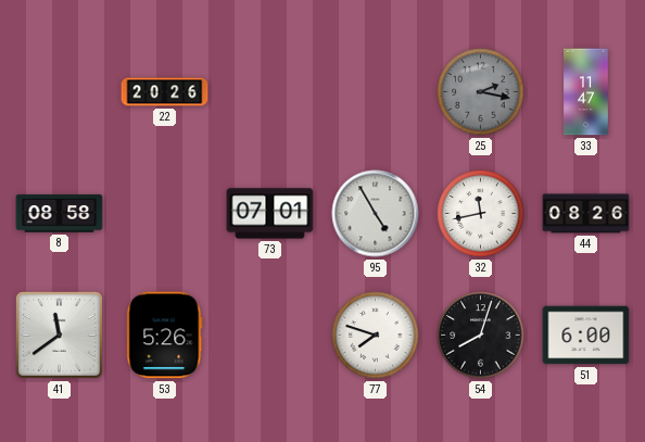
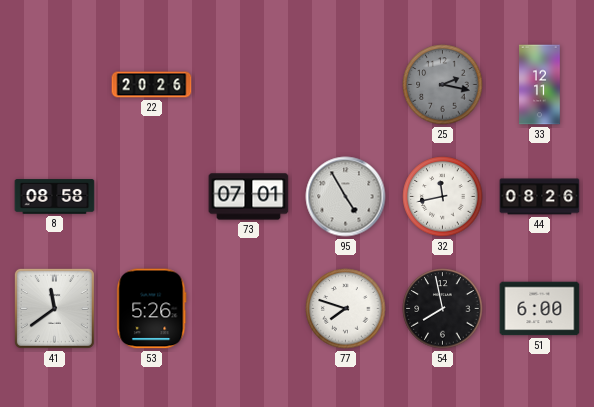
33: 11:47 -> 12:11
54: 8:03 -> 7:58
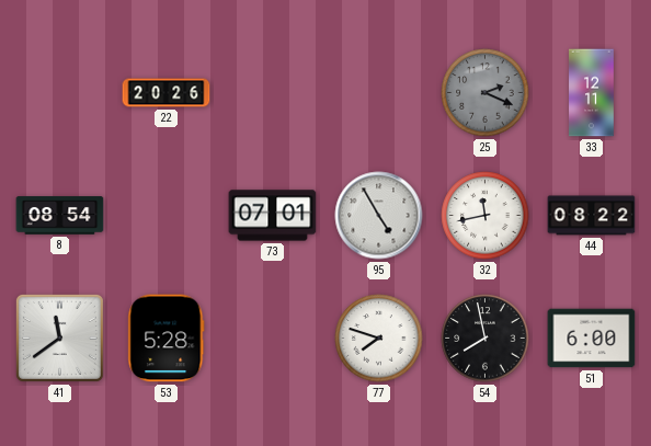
25: 2:17 -> 2:19
8: 08:58 -> 08:54
44: 08:26 -> 08:22
53: 5:26 -> 5:28
